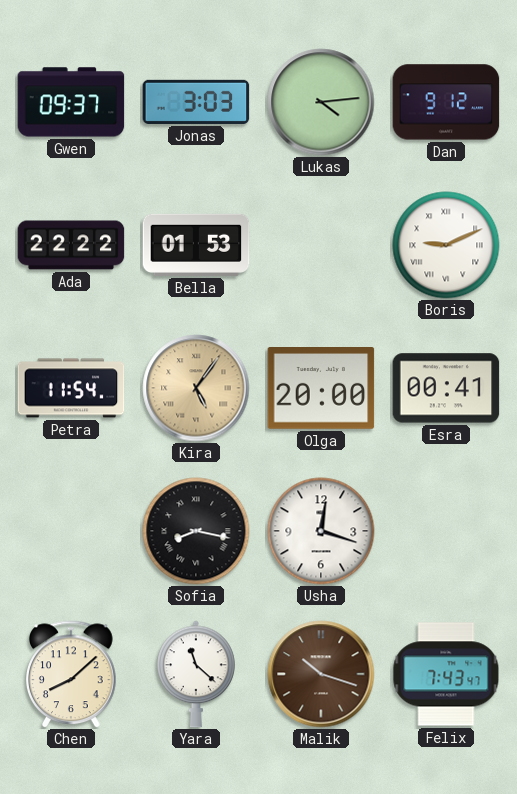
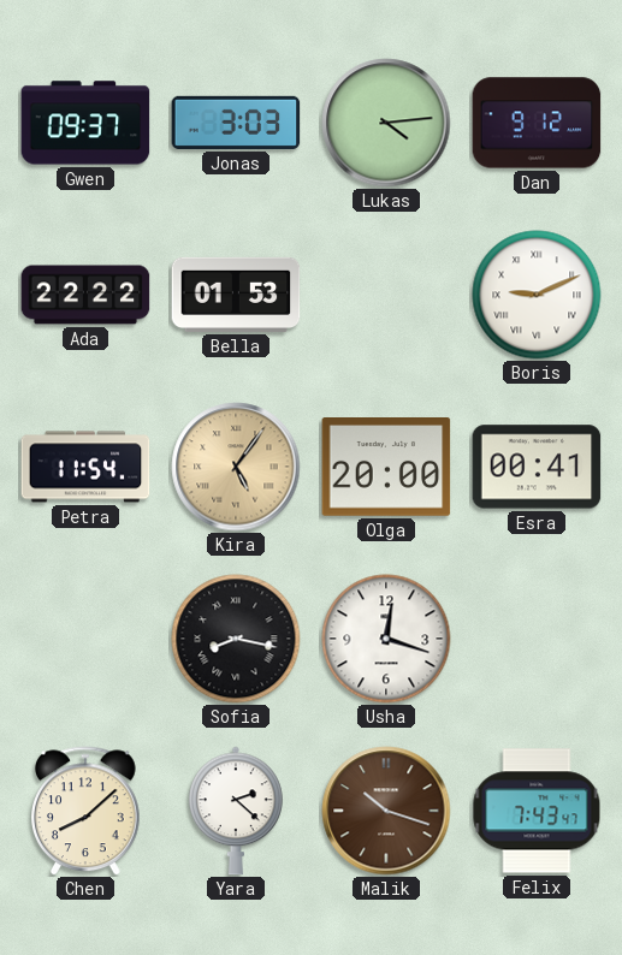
Yara: 11:22 -> 2:22
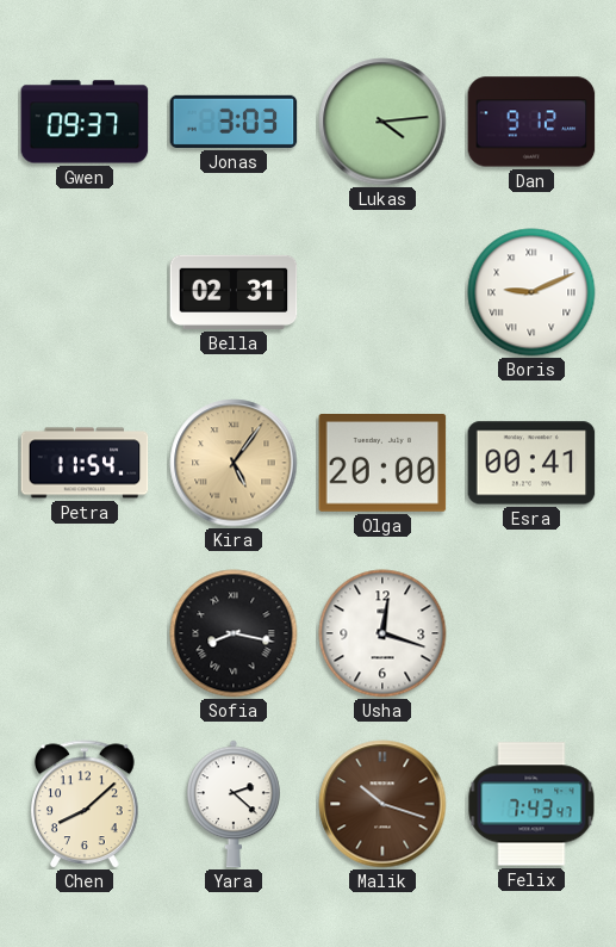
Ada: 22:22 -> none
Bella: 01:53 -> 02:31
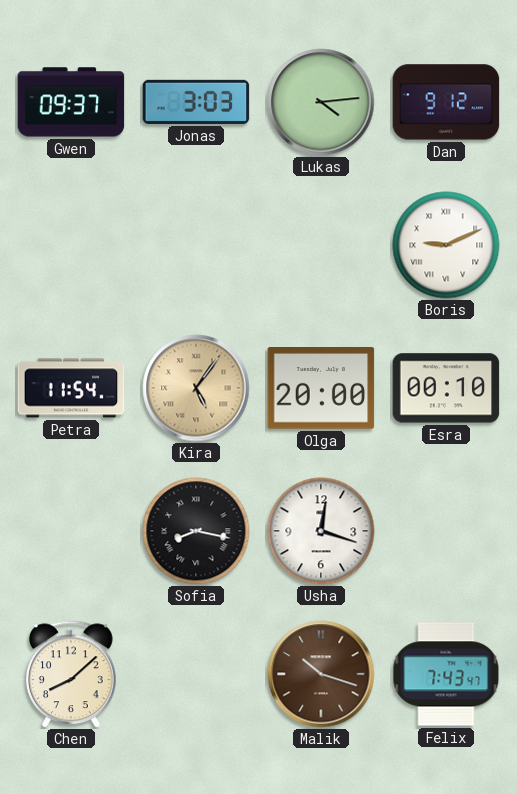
Bella: 02:31 -> none
Esra: 00:41 -> 00:10
Yara: 2:22 -> none
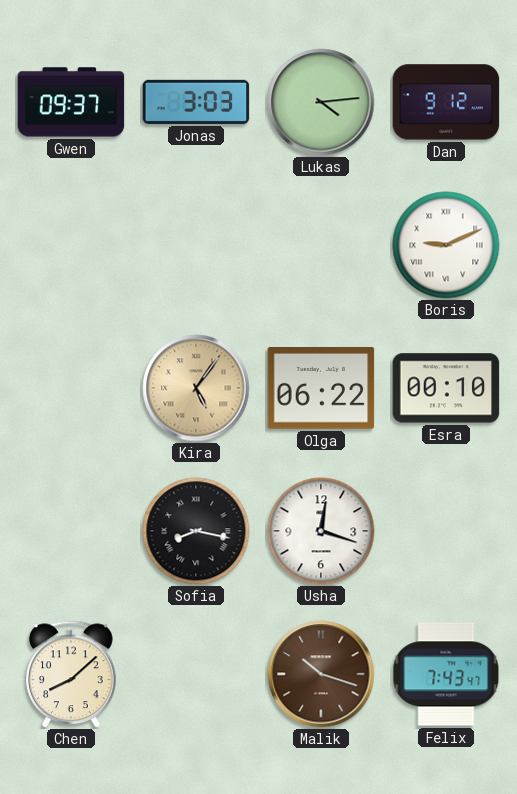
Petra: 11:54 -> none
Olga: 20:00 -> 06:22
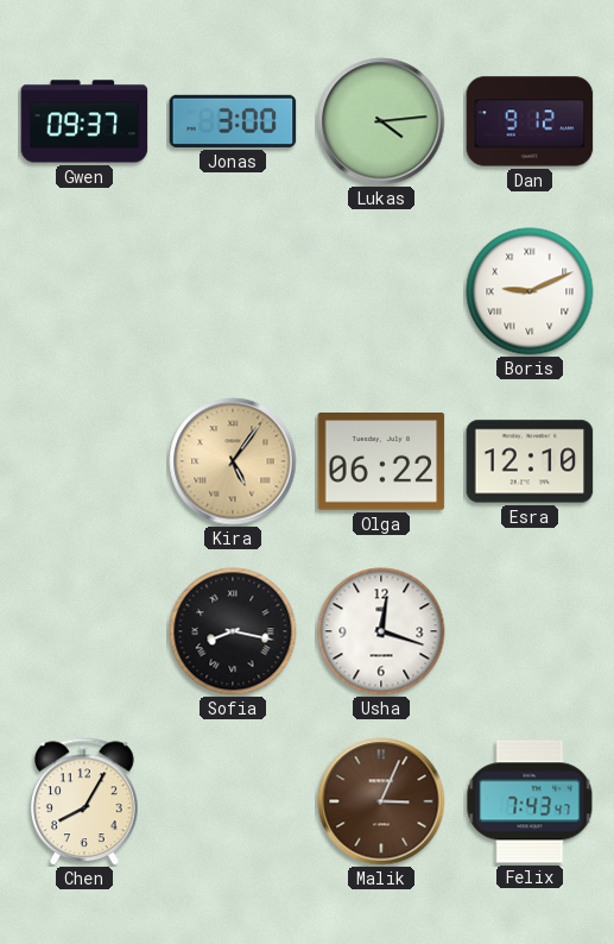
Jonas: 3:03 -> 3:00
Esra: 00:10 -> 12:10
Chen: 8:08 -> 8:05
Malik: 10:18 -> 3:04
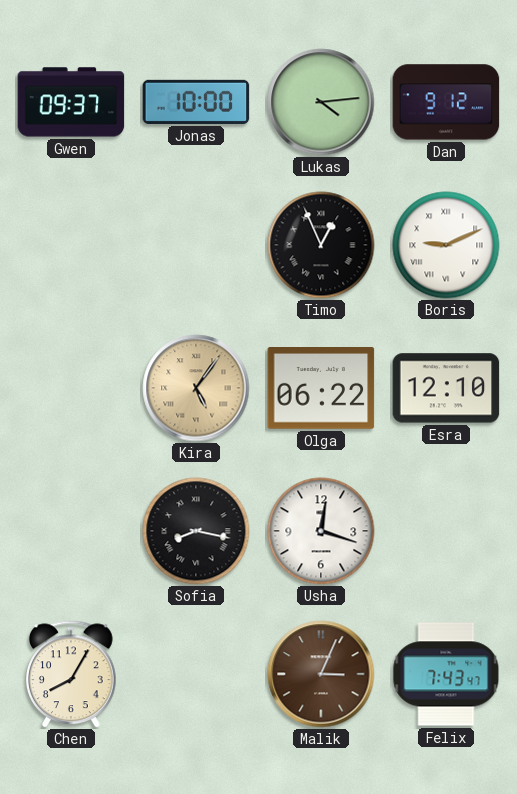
Jonas: 3:00 -> 10:00
Timo: none -> 12:56
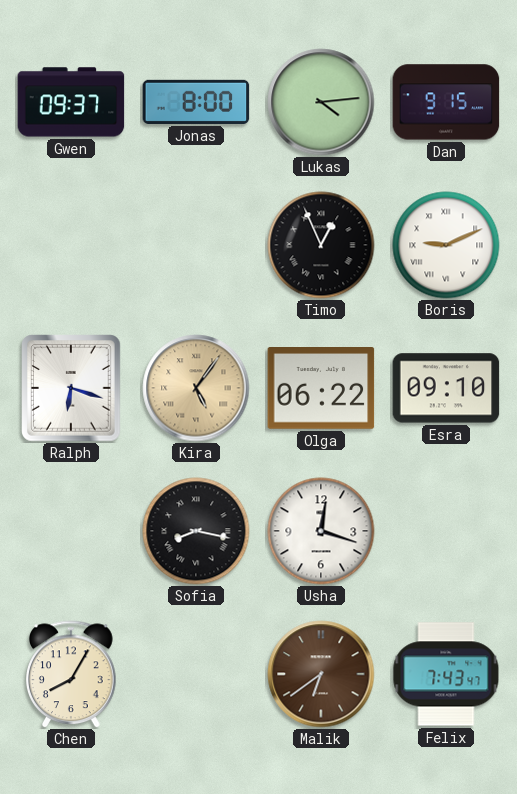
Jonas: 10:00 -> 8:00
Dan: 9:12 -> 9:15
Ralph: none -> 6:18
Esra: 12:10 -> 09:10
Malik: 3:04 -> 6:39
